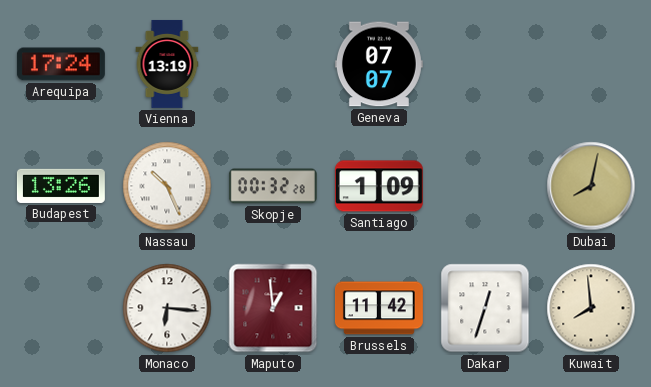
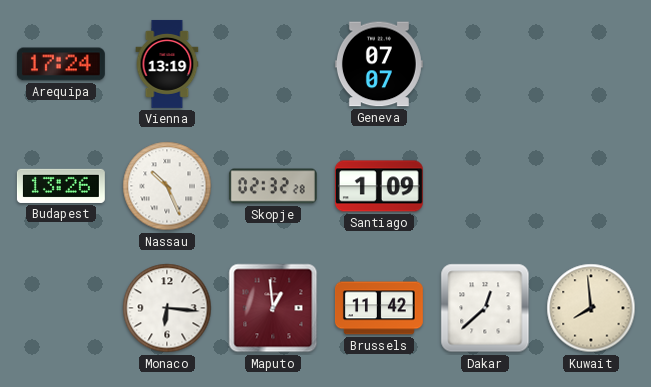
Skopje: 00:32 -> 02:32
Dubai: 8:02 -> none
Dakar: 12:33 -> 12:38
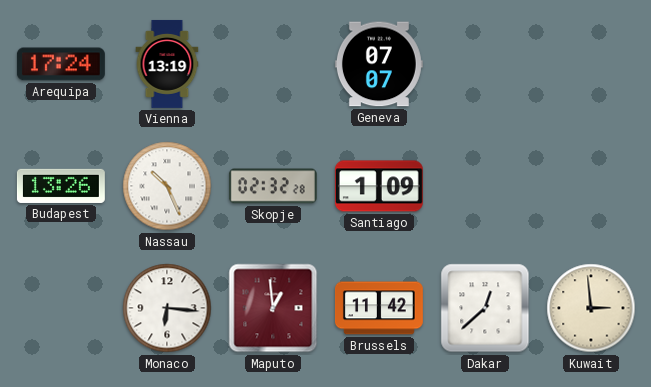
Kuwait: 7:59 -> 2:59
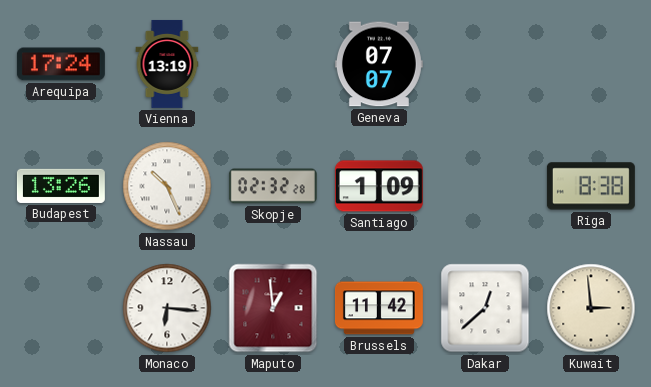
Riga: none -> 8:38
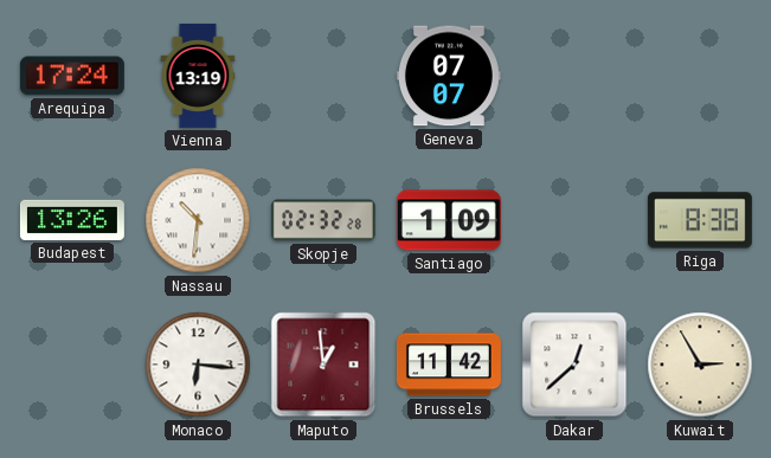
Nassau: 10:26 -> 10:31
Kuwait: 2:59 -> 2:55
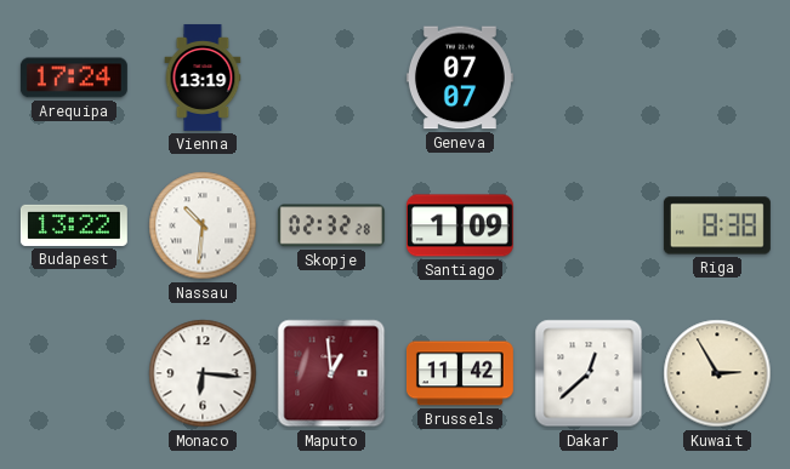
Budapest: 13:26 -> 13:22
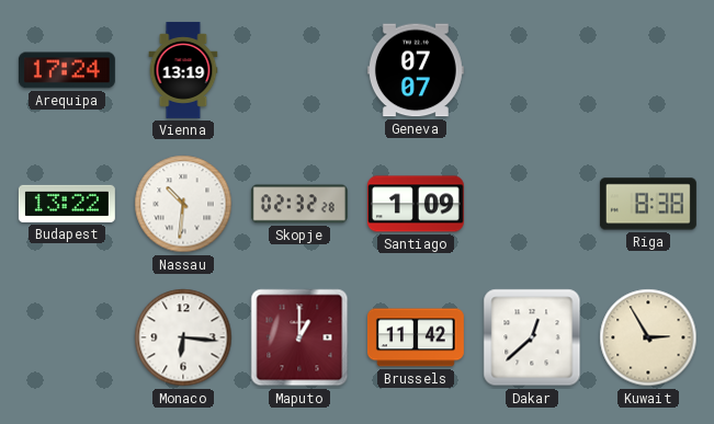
Maputo: 12:59 -> 1:00
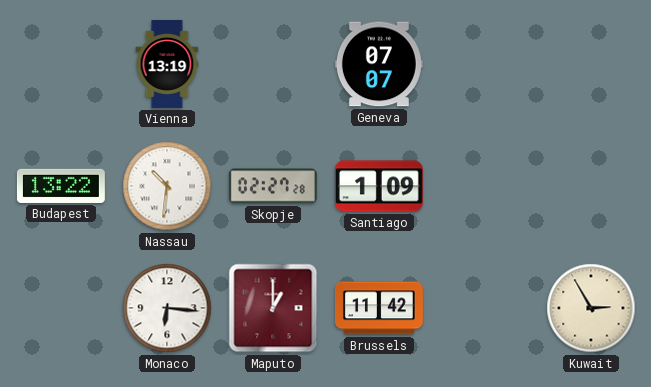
Arequipa: 17:24 -> none
Skopje: 02:32 -> 02:27
Riga: 8:38 -> none
Dakar: 12:38 -> none
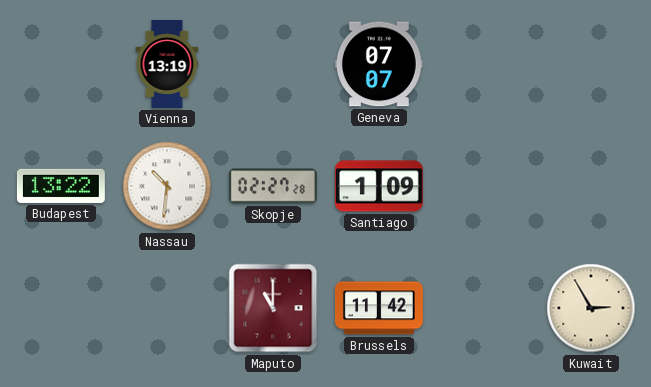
Monaco: 6:16 -> none
Maputo: 1:00 -> 11:00
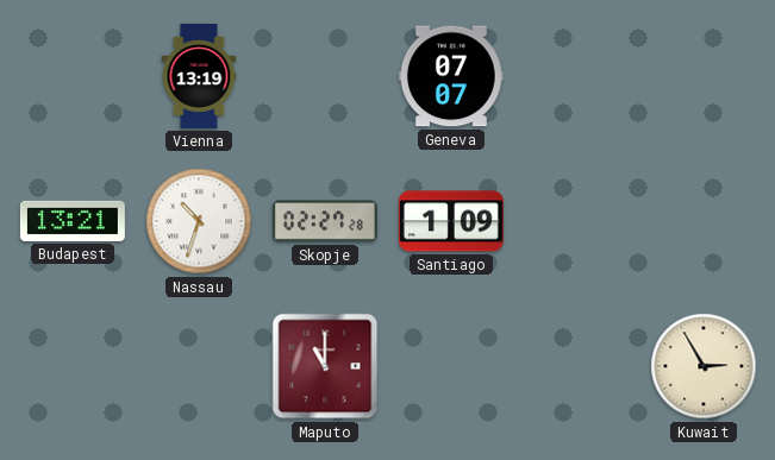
Budapest: 13:22 -> 13:21
Nassau: 10:31 -> 10:33
Brussels: 11:42 -> none
